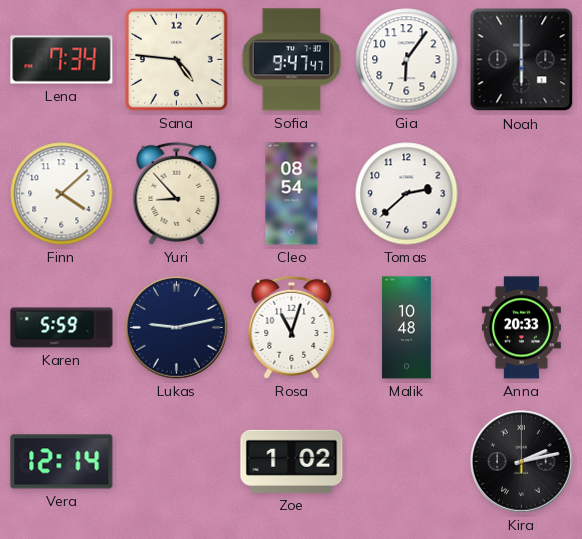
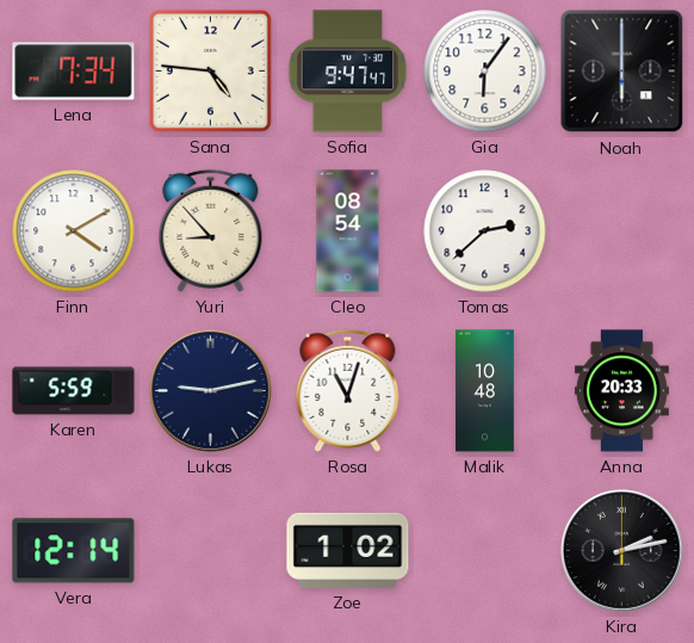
Finn: 4:08 -> 4:10
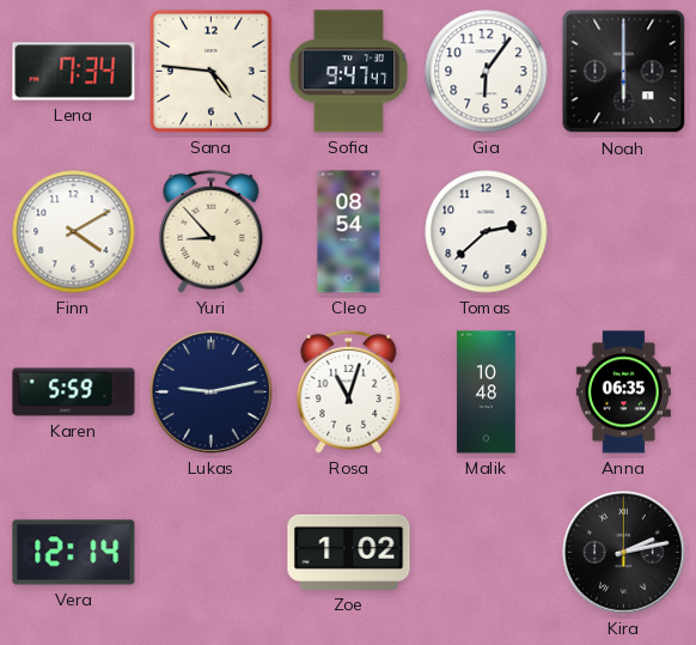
Anna: 20:33 -> 06:35
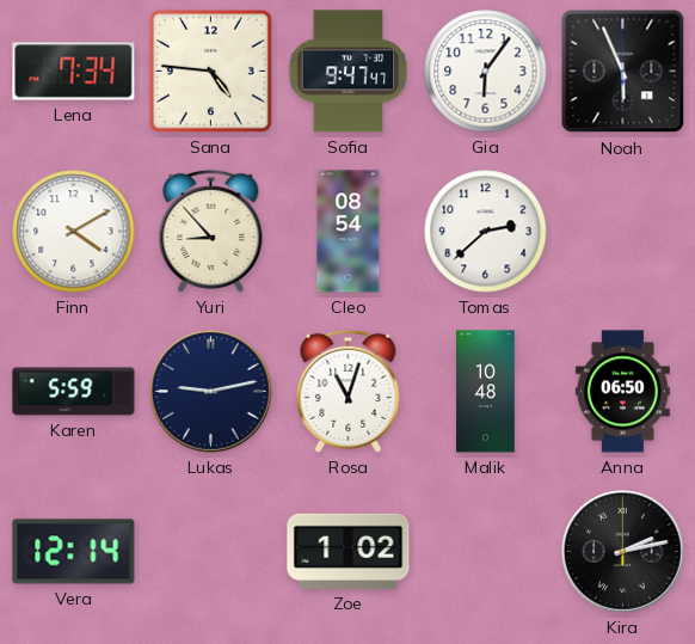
Noah: 6:00 -> 5:56
Anna: 06:35 -> 06:50
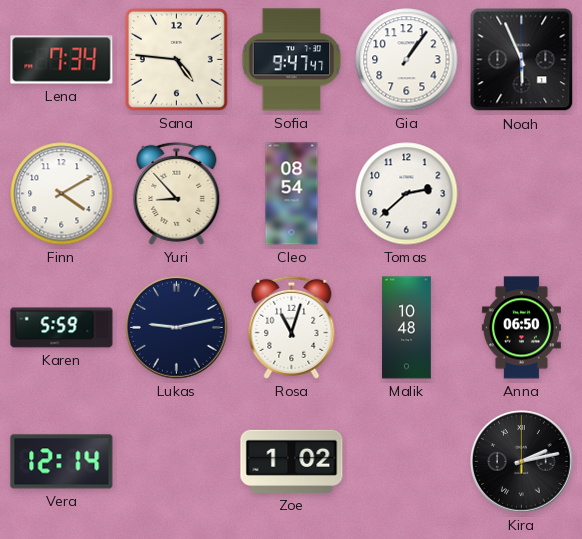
Gia: 6:06 -> 1:06
